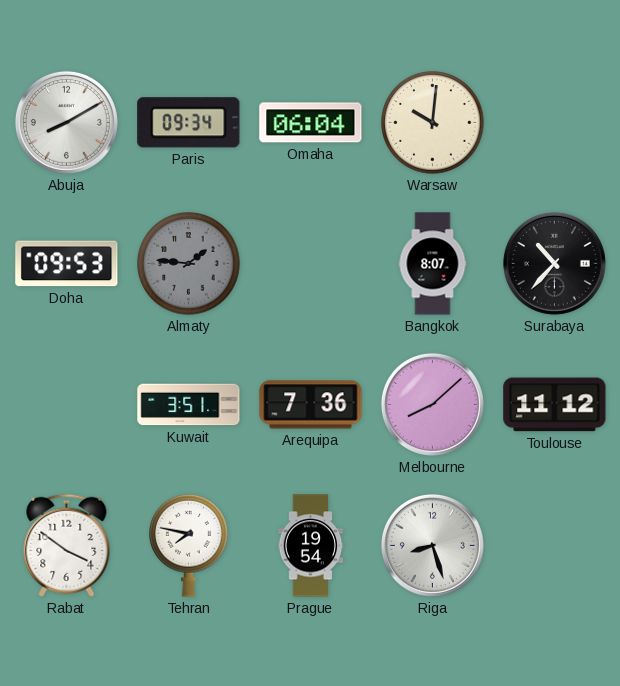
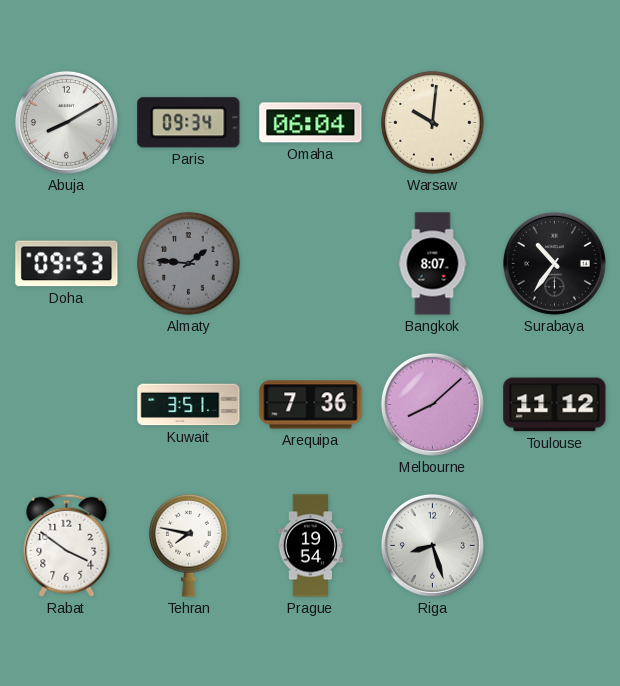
Surabaya: 10:37 -> 10:36
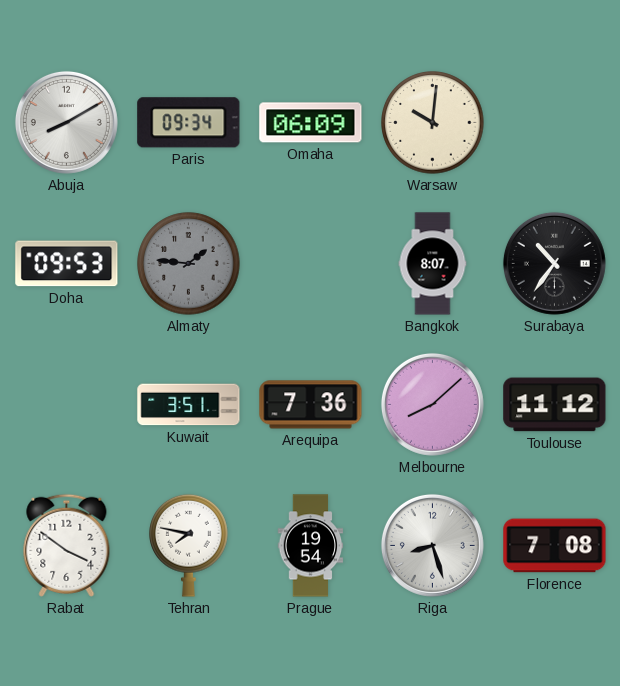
Omaha: 06:04 -> 06:09
Florence: none -> 7:08
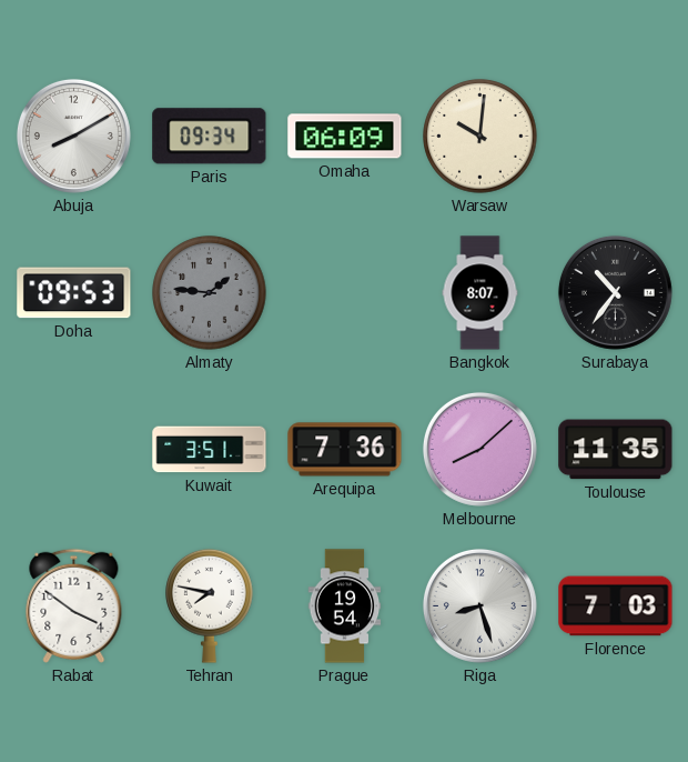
Toulouse: 11:12 -> 11:35
Florence: 7:08 -> 7:03
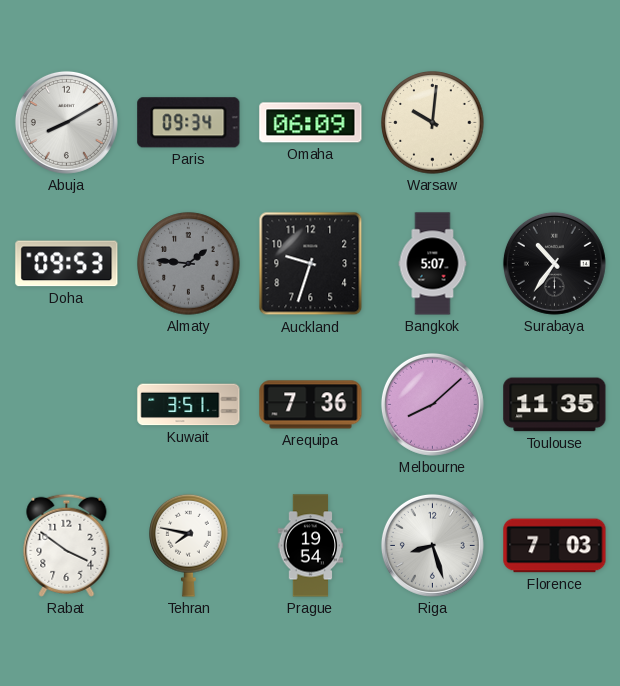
Auckland: none -> 9:33
Bangkok: 8:07 -> 5:07
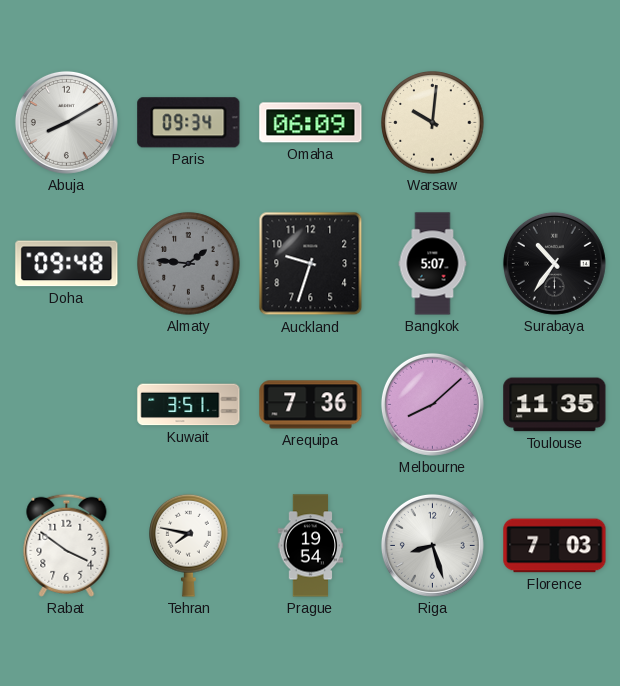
Doha: 09:53 -> 09:48
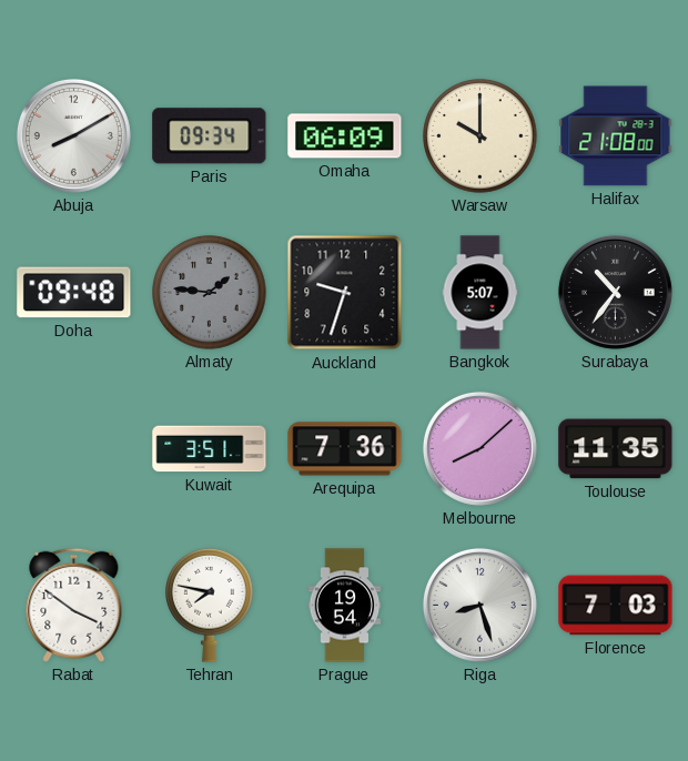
Warsaw: 10:01 -> 10:00
Halifax: none -> 21:08
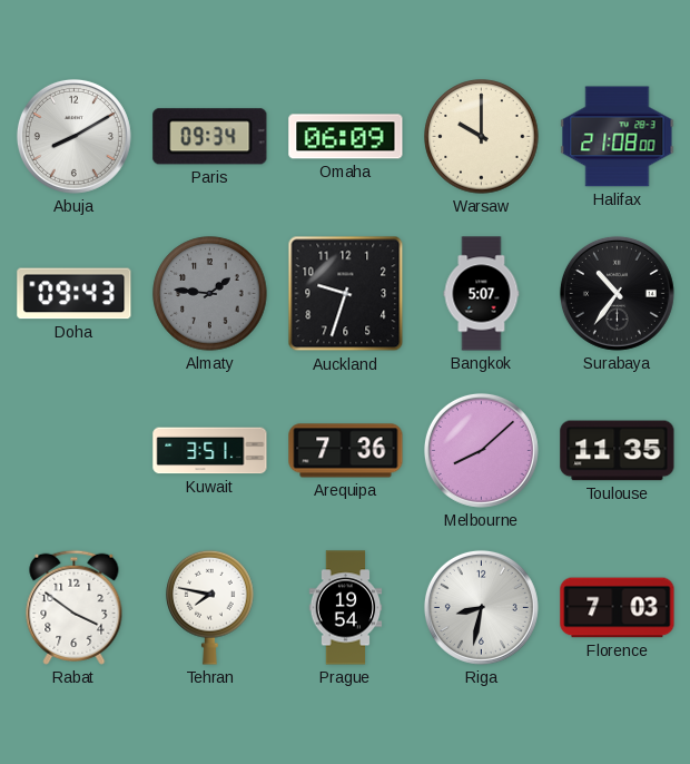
Doha: 09:48 -> 09:43
Riga: 8:27 -> 8:32
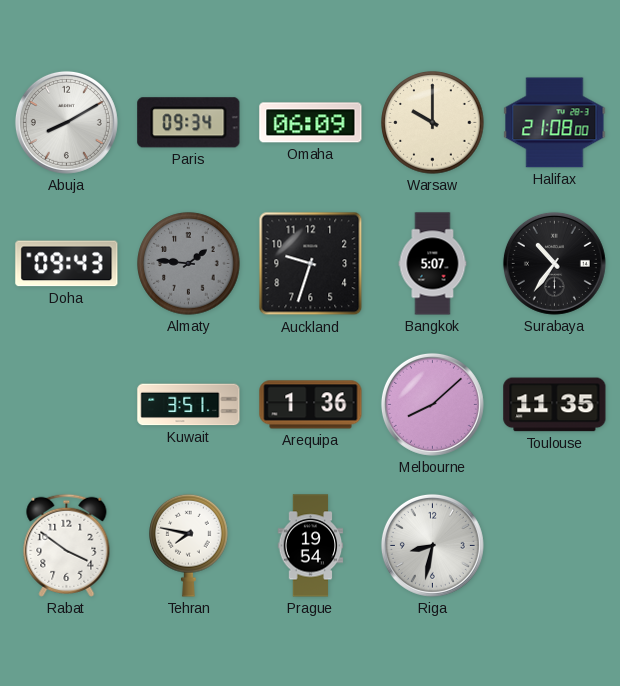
Arequipa: 7:36 -> 1:36
Florence: 7:03 -> none
